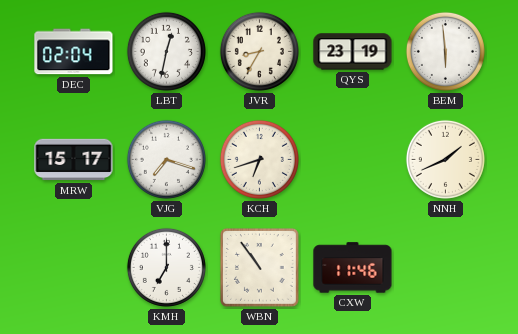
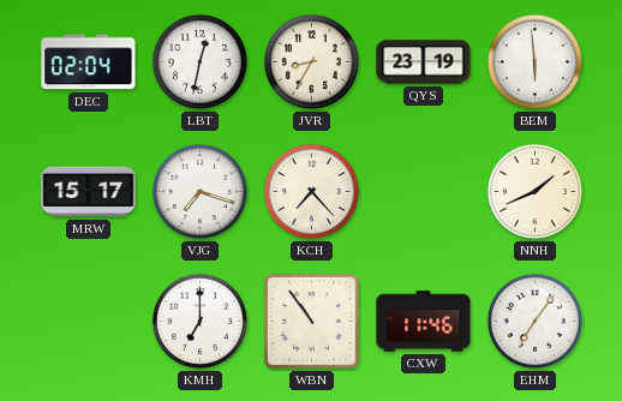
KCH: 6:42 -> 7:23
EHM: none -> 7:06
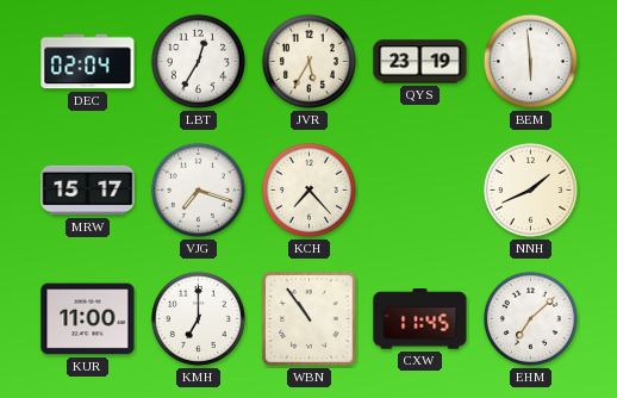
LBT: 12:32 -> 12:35
JVR: 8:35 -> 5:35
KUR: none -> 11:00
CXW: 11:46 -> 11:45
EHM: 7:06 -> 7:08
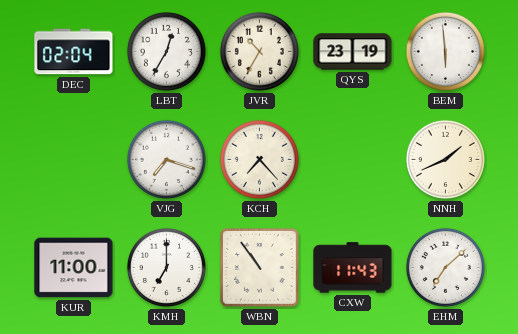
JVR: 5:35 -> 10:35
MRW: 15:17 -> none
CXW: 11:45 -> 11:43
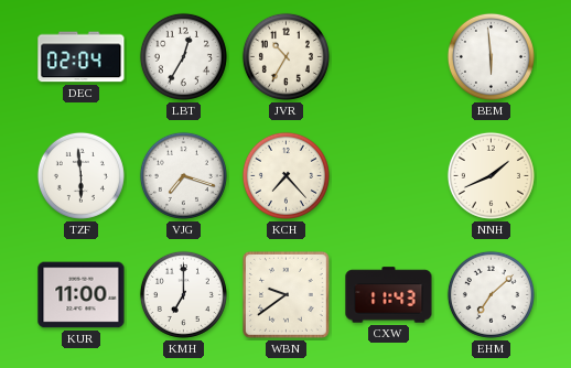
QYS: 23:19 -> none
TZF: none -> 5:59
WBN: 10:54 -> 9:39
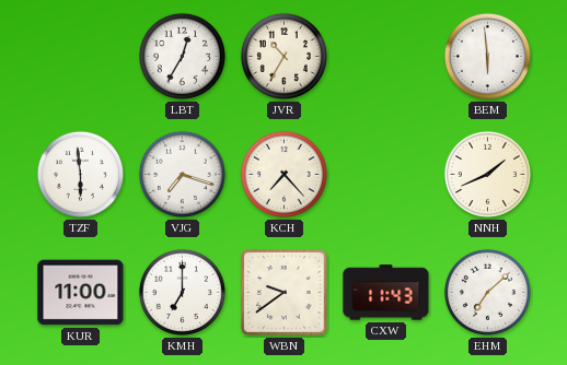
DEC: 02:04 -> none
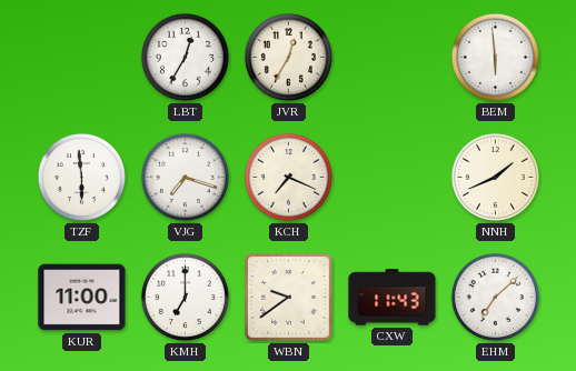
JVR: 10:35 -> 12:35
KCH: 7:23 -> 7:19
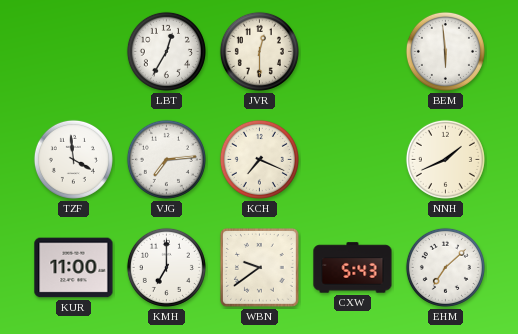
JVR: 12:35 -> 12:30
TZF: 5:59 -> 3:59
VJG: 7:18 -> 7:14
CXW: 11:43 -> 5:43
